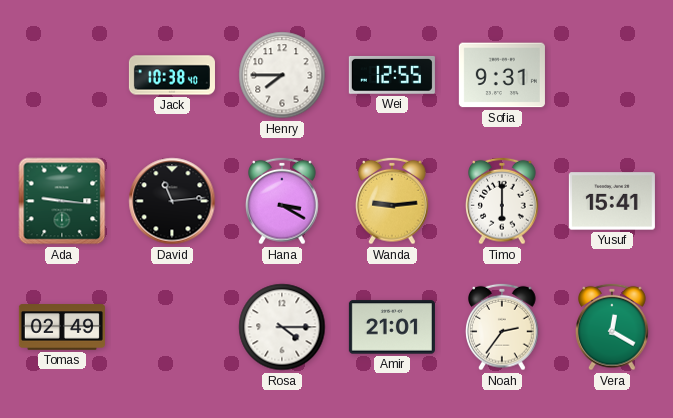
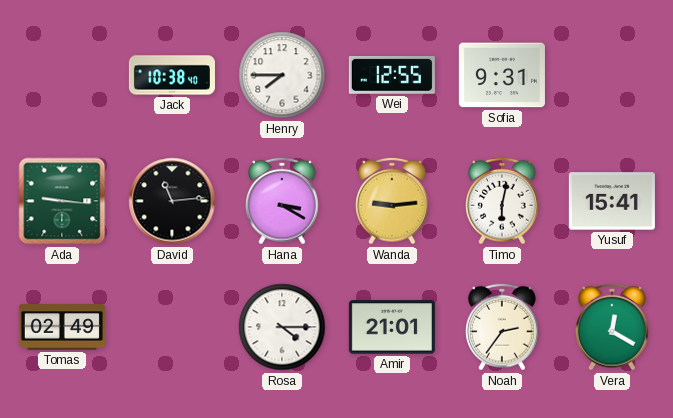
Timo: 6:00 -> 6:02
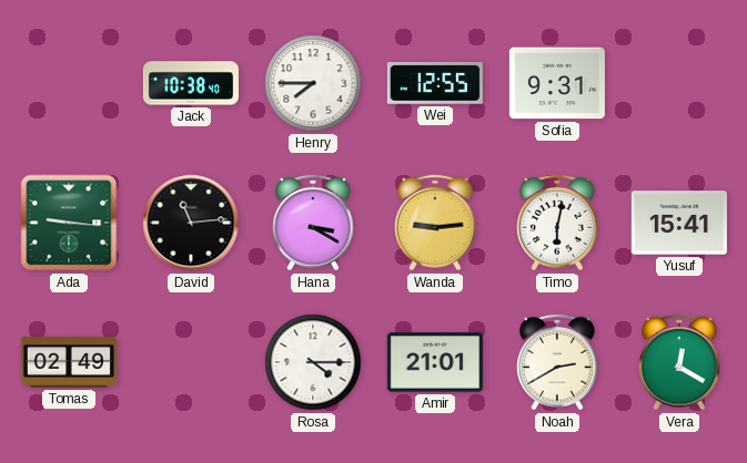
Noah: 2:36 -> 2:40
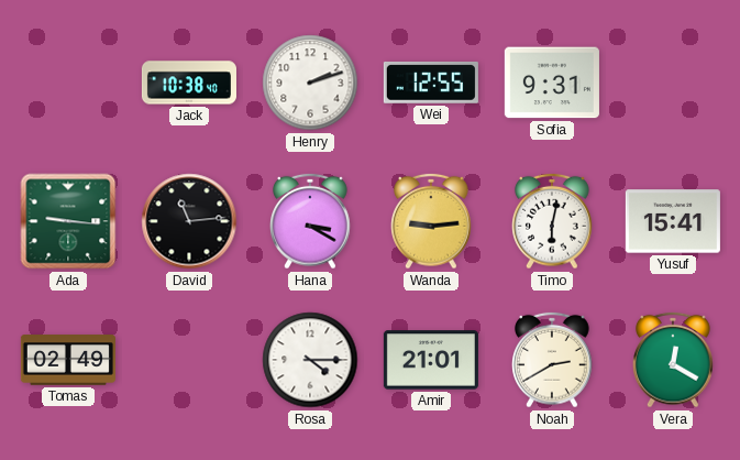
Henry: 7:45 -> 2:12
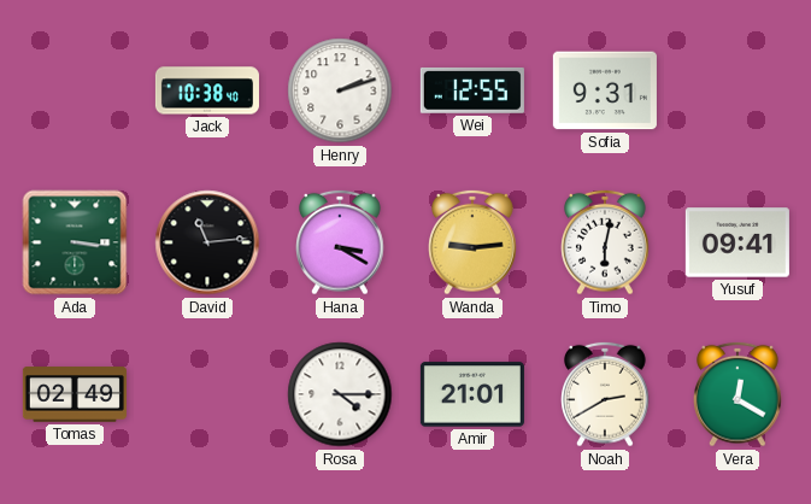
Ada: 9:16 -> 3:16
Yusuf: 15:41 -> 09:41
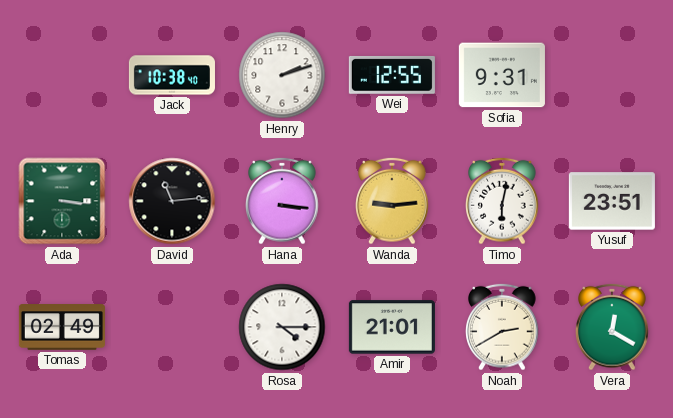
Hana: 3:20 -> 3:16
Yusuf: 09:41 -> 23:51
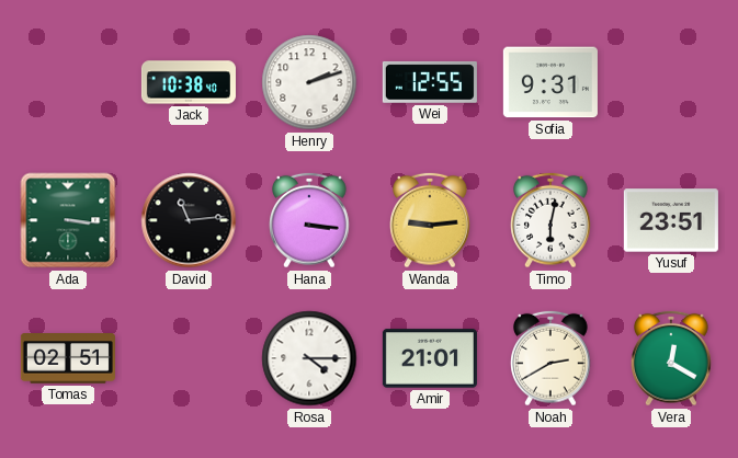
Tomas: 02:49 -> 02:51
